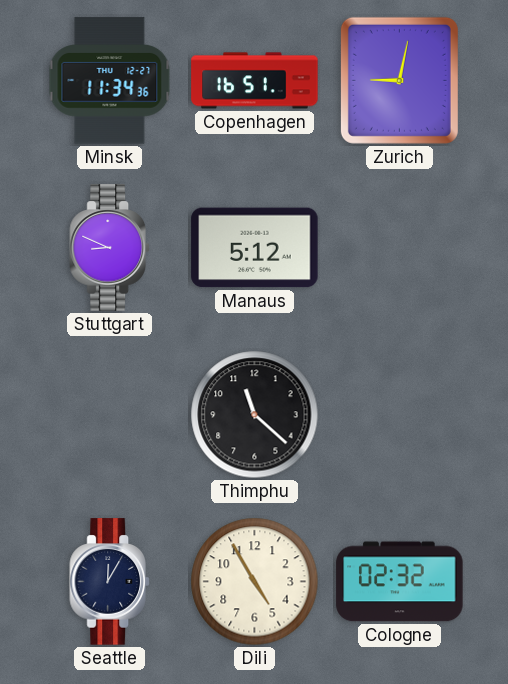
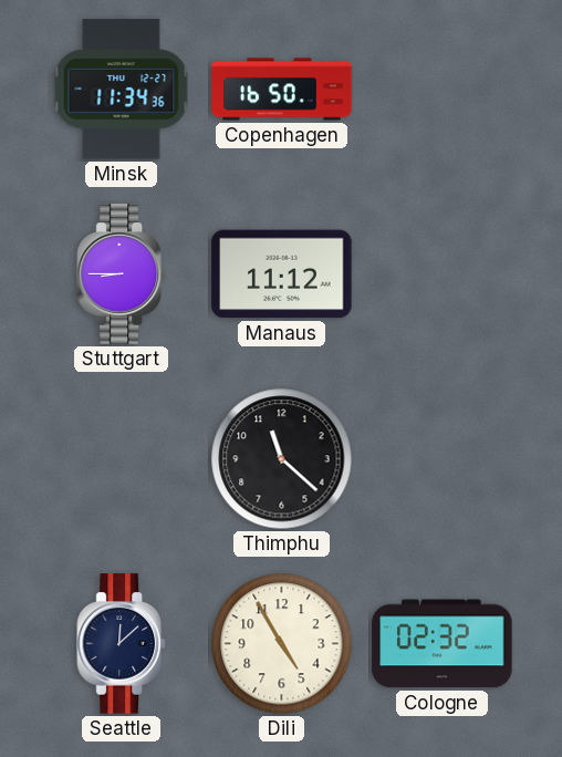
Copenhagen: 16:51 -> 16:50
Zurich: 9:02 -> none
Stuttgart: 8:49 -> 8:45
Manaus: 5:12 -> 11:12
Seattle: 12:05 -> 12:08
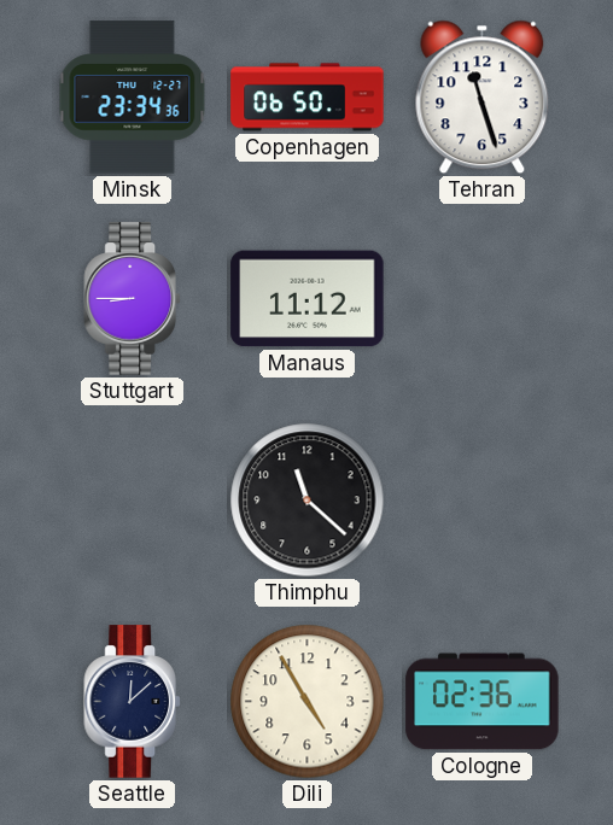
Minsk: 11:34 -> 23:34
Copenhagen: 16:50 -> 06:50
Tehran: none -> 11:27
Cologne: 02:32 -> 02:36
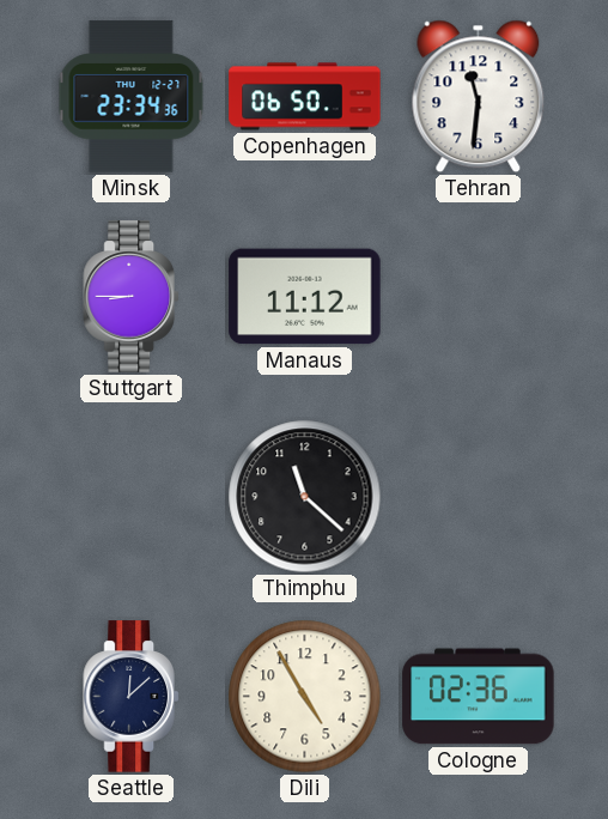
Tehran: 11:27 -> 11:31
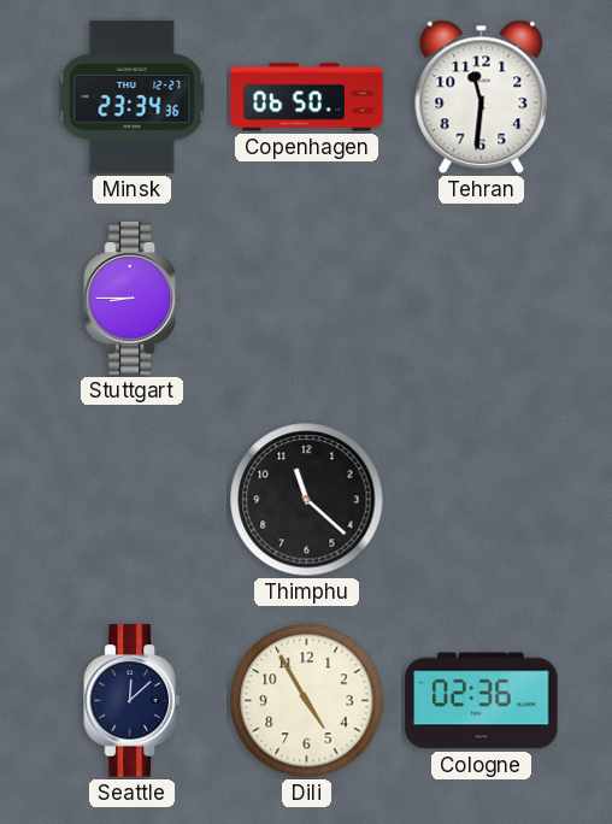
Manaus: 11:12 -> none
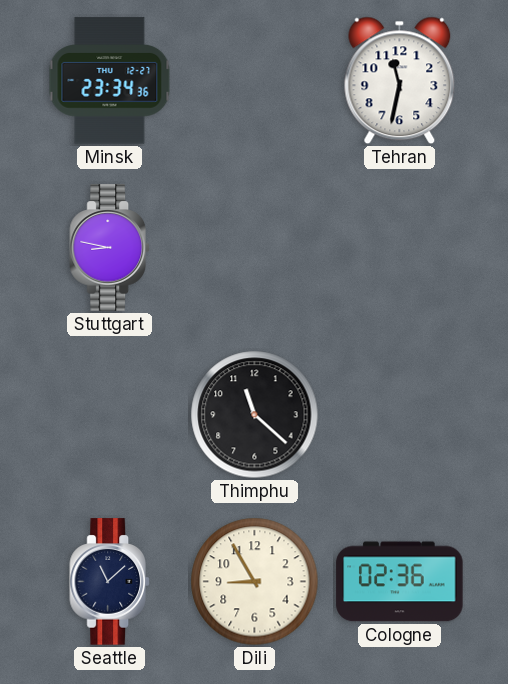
Copenhagen: 06:50 -> none
Tehran: 11:31 -> 11:32
Stuttgart: 8:45 -> 8:47
Seattle: 12:08 -> 11:08
Dili: 4:55 -> 8:55
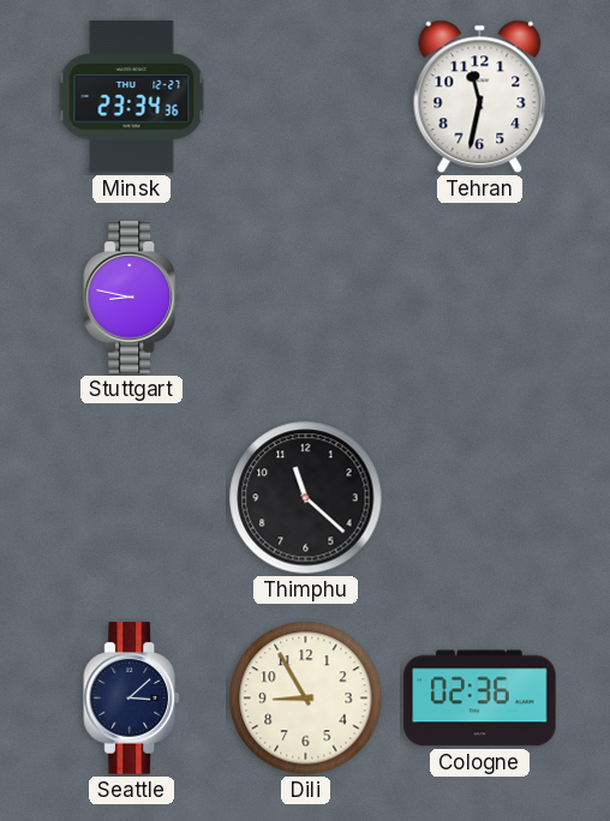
Seattle: 11:08 -> 3:08
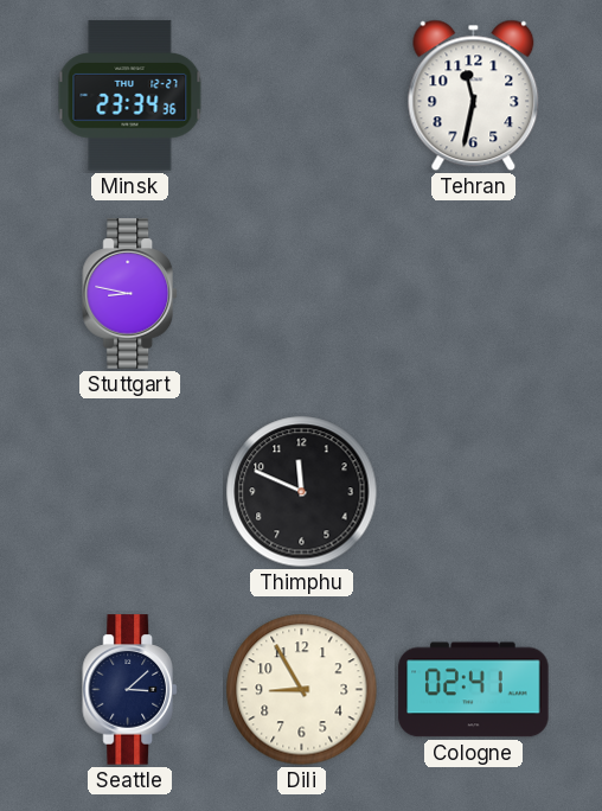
Thimphu: 11:22 -> 11:49
Cologne: 02:36 -> 02:41
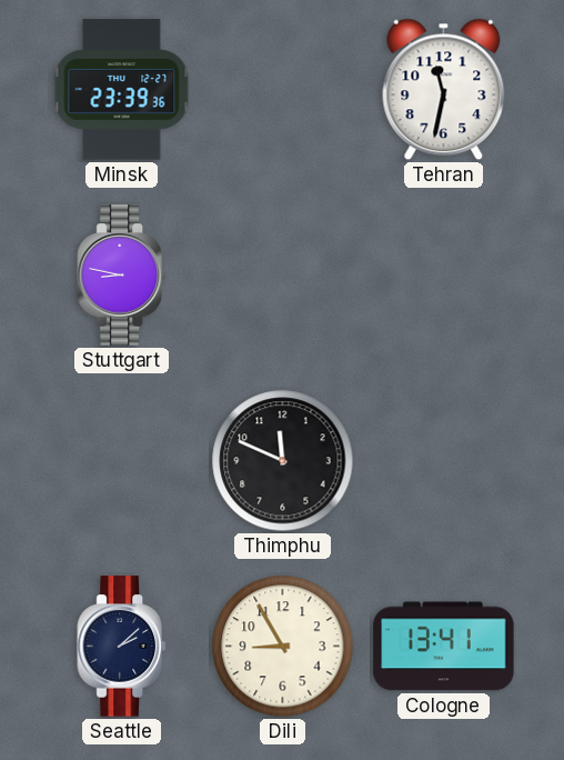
Minsk: 23:34 -> 23:39
Seattle: 3:08 -> 2:08
Cologne: 02:41 -> 13:41
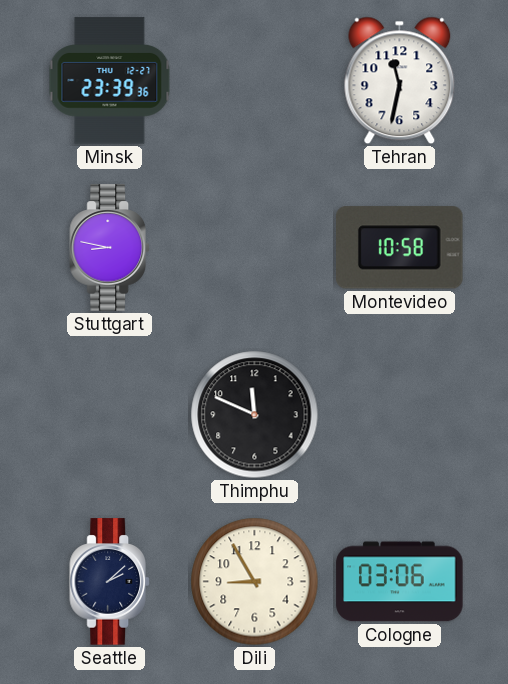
Montevideo: none -> 10:58
Cologne: 13:41 -> 03:06
